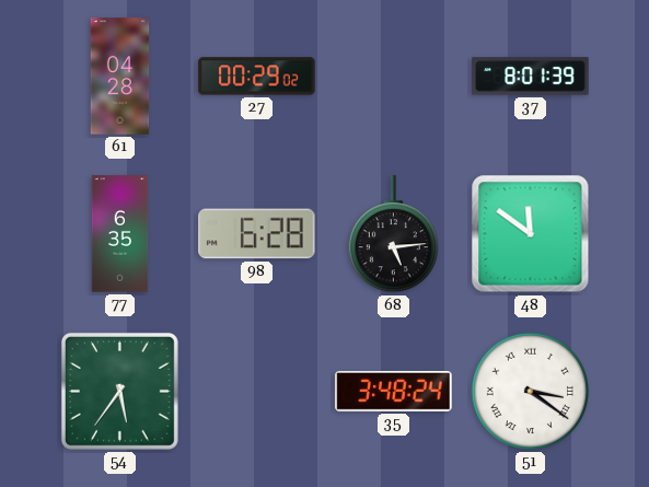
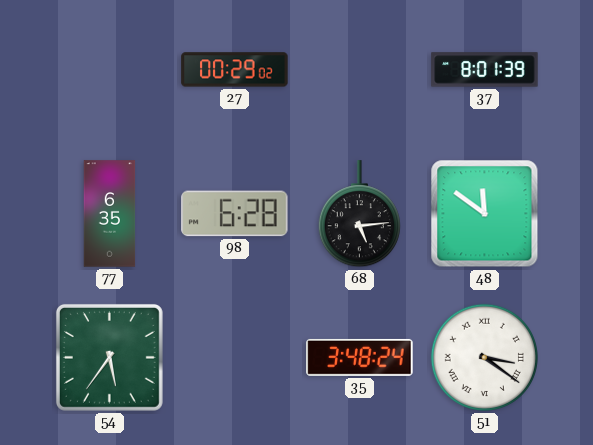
61: 04:28 -> none
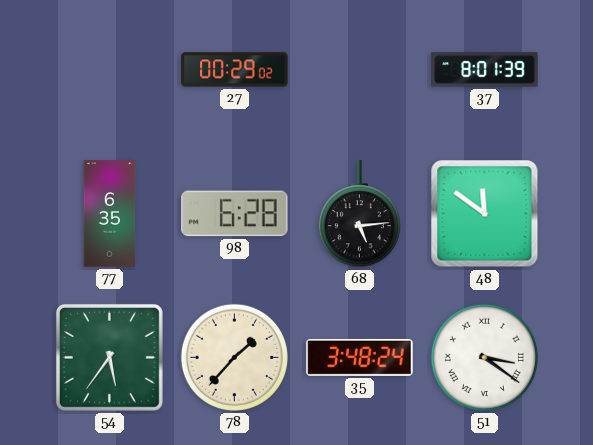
78: none -> 1:37
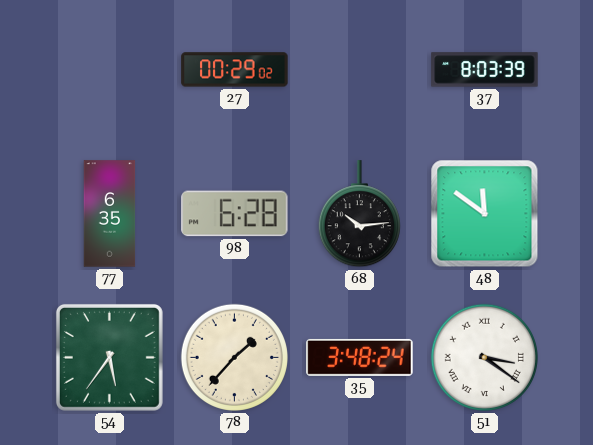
37: 8:01 -> 8:03
68: 5:14 -> 10:14
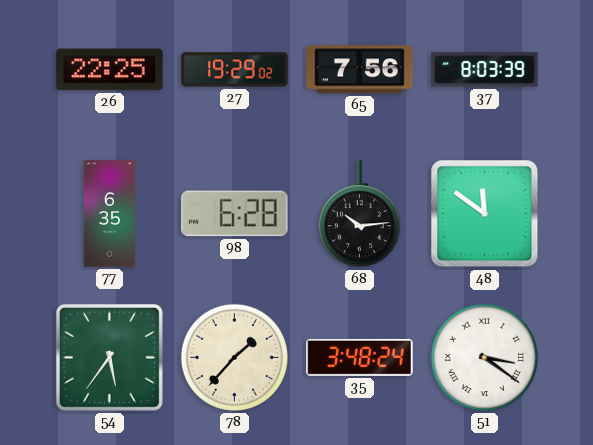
26: none -> 22:25
27: 00:29 -> 19:29
65: none -> 7:56
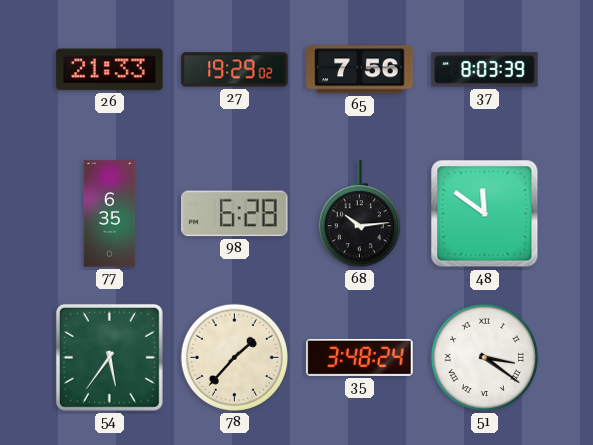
26: 22:25 -> 21:33
